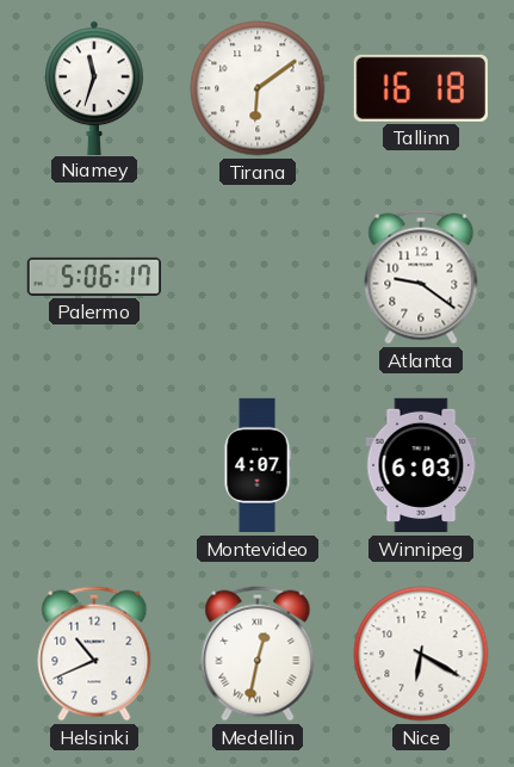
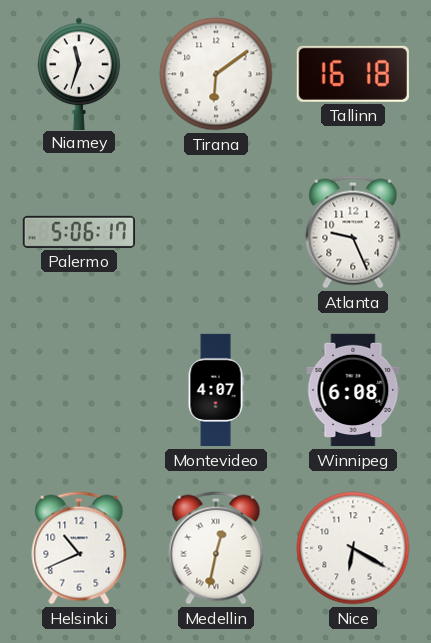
Atlanta: 9:21 -> 9:26
Winnipeg: 6:03 -> 6:08
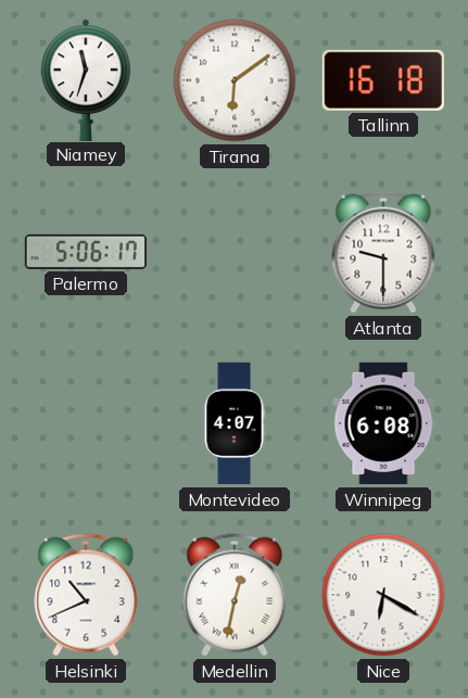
Atlanta: 9:26 -> 9:30
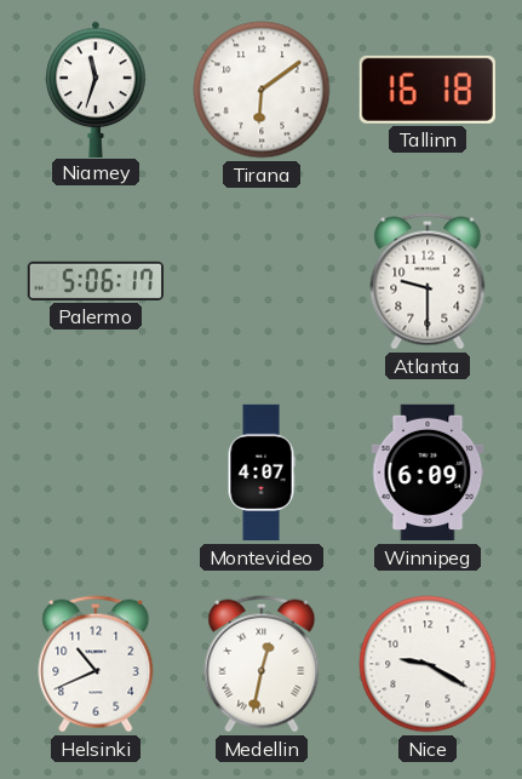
Winnipeg: 6:08 -> 6:09
Nice: 6:20 -> 9:20
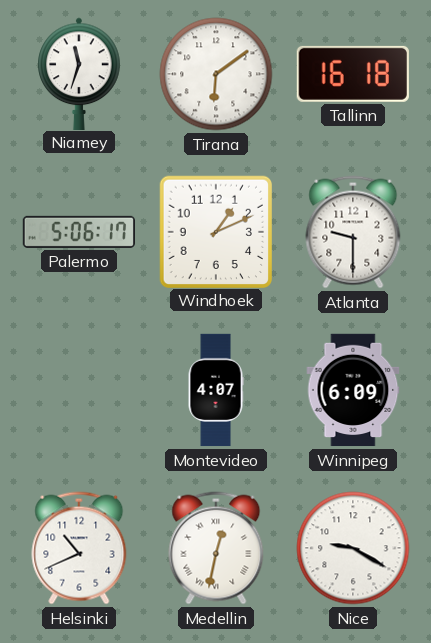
Windhoek: none -> 1:11
